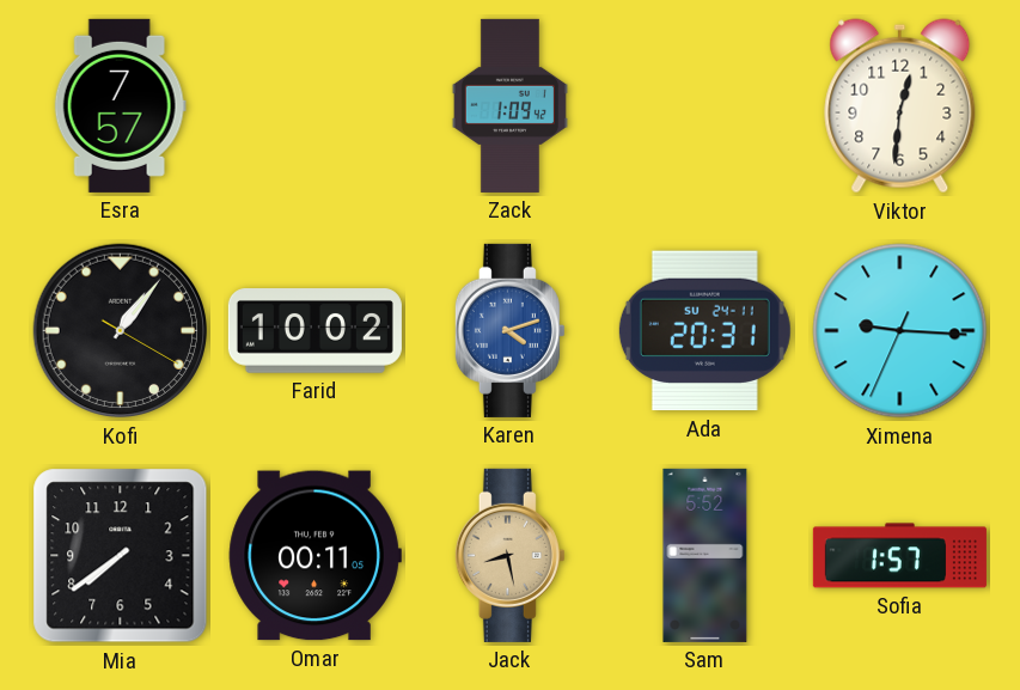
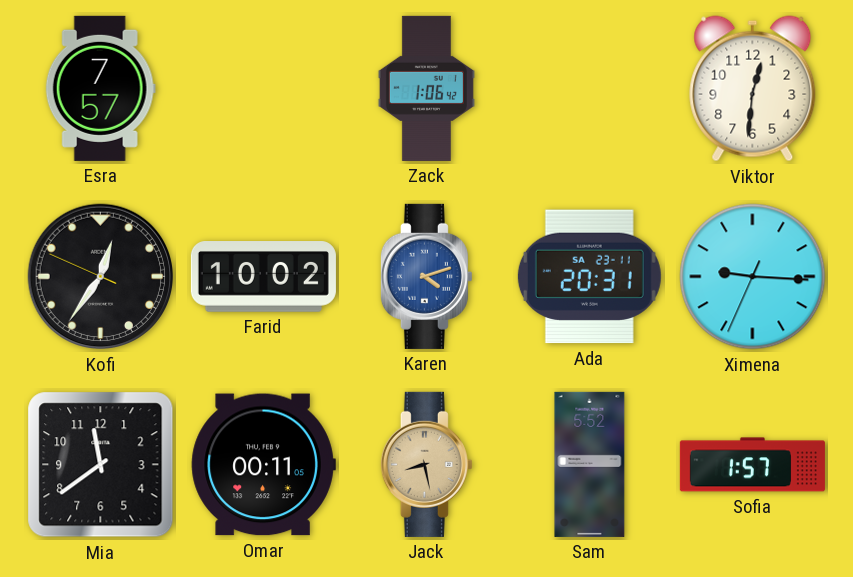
Zack: 1:09 -> 1:06
Kofi: 1:06 -> 12:35
Ada date: SU 24-11 -> SA 23-11
Mia: 7:39 -> 11:39
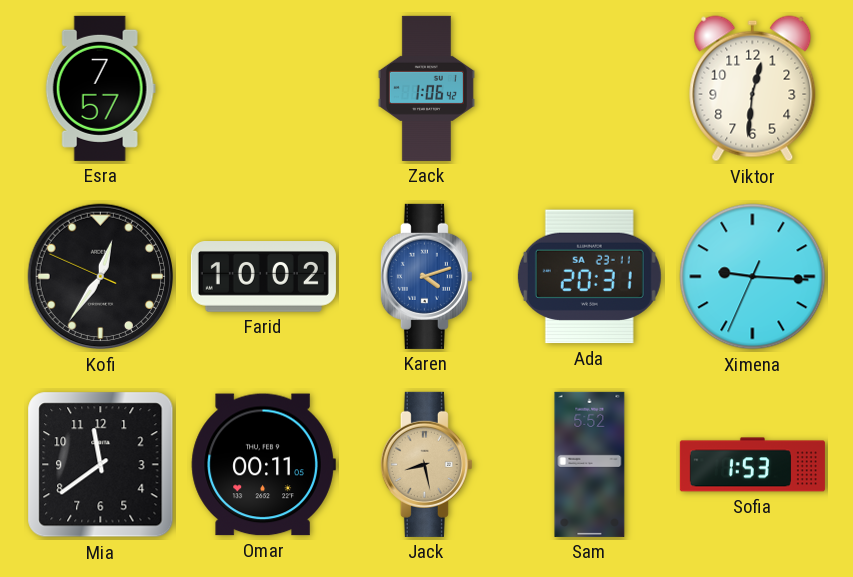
Sofia: 1:57 -> 1:53
